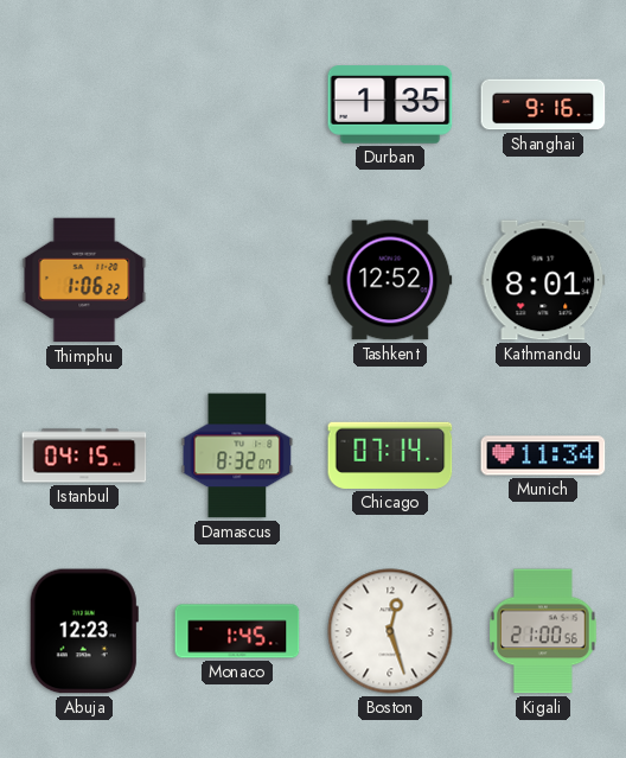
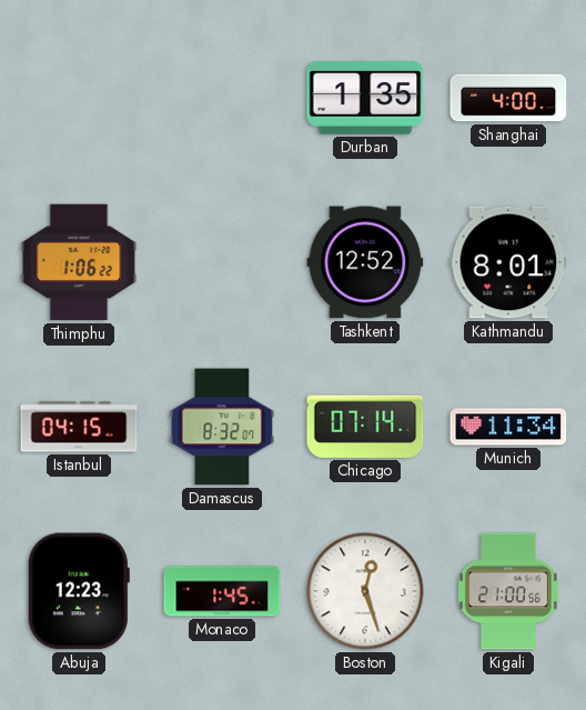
Shanghai: 9:16 -> 4:00
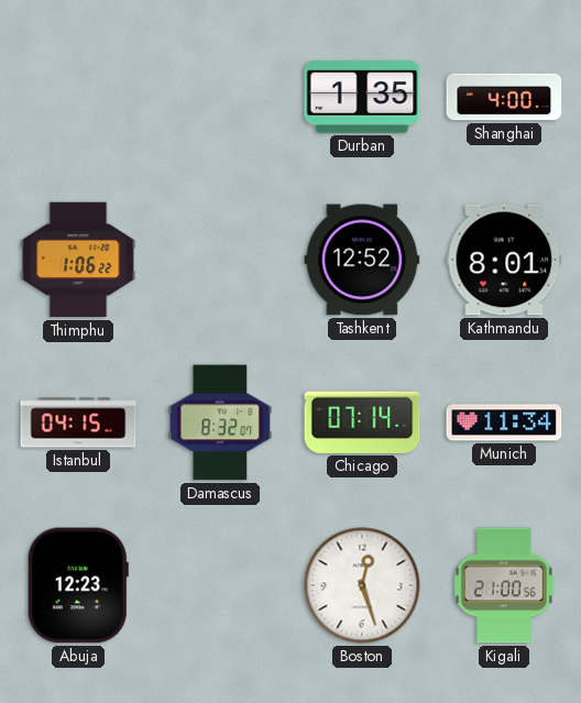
Monaco: 1:45 -> none
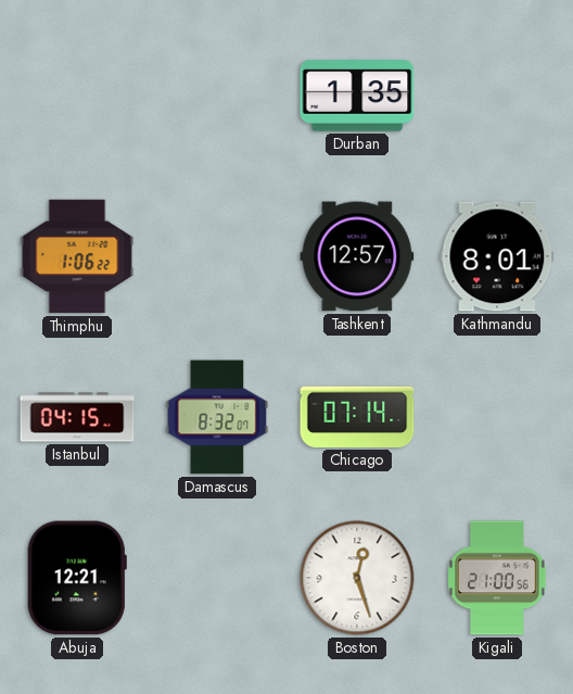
Shanghai: 4:00 -> none
Tashkent: 12:52 -> 12:57
Munich: 11:34 -> none
Abuja: 12:23 -> 12:21
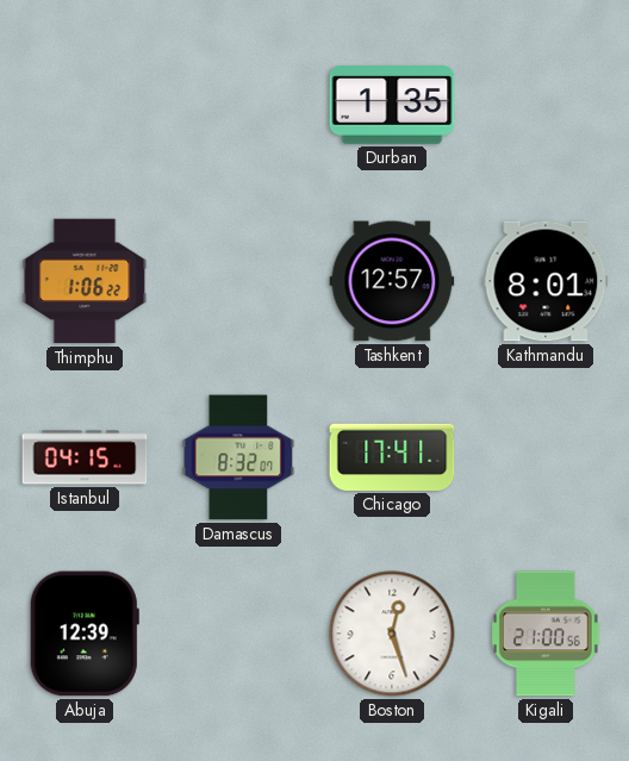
Chicago: 07:14 -> 17:41
Abuja: 12:21 -> 12:39
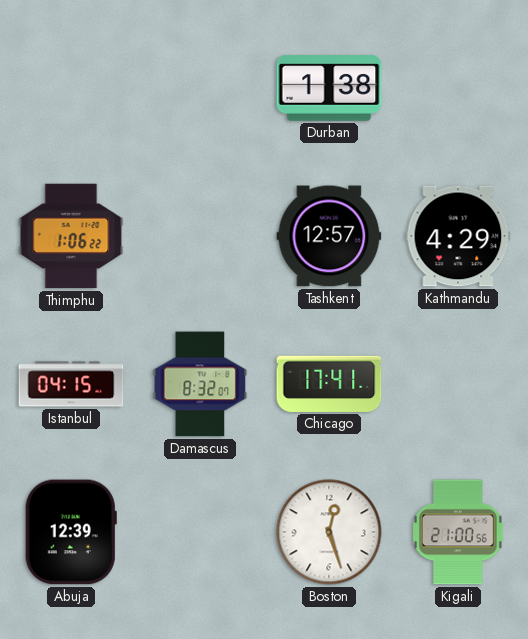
Durban: 1:35 -> 1:38
Kathmandu: 8:01 -> 4:29
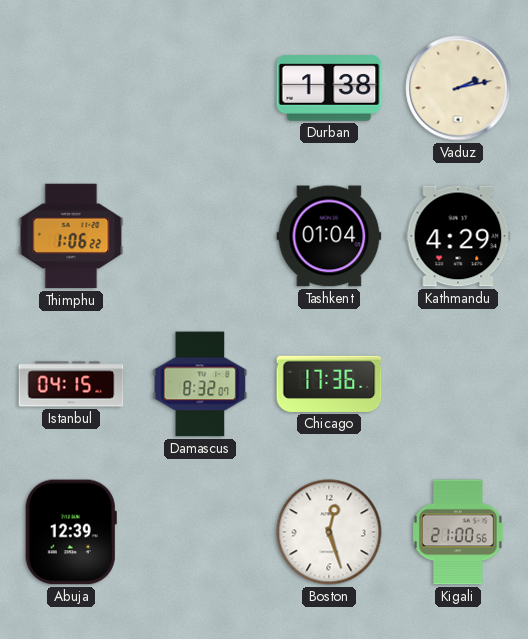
Vaduz: none -> 2:13
Tashkent: 12:57 -> 01:04
Chicago: 17:41 -> 17:36
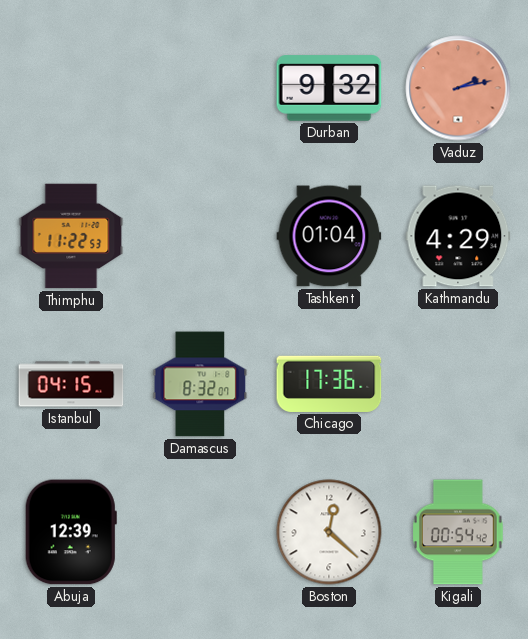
Durban: 1:38 -> 9:32
Vaduz dial: cream -> salmon
Thimphu: 1:06 -> 11:22
Boston: 12:27 -> 12:22
Kigali: 21:00 -> 00:54
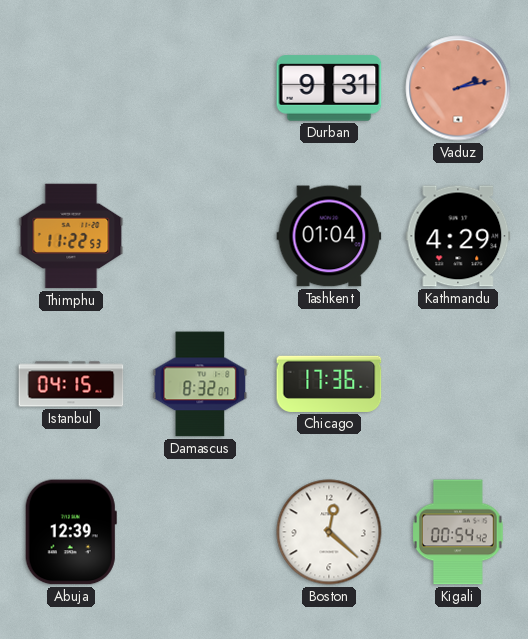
Durban: 9:32 -> 9:31
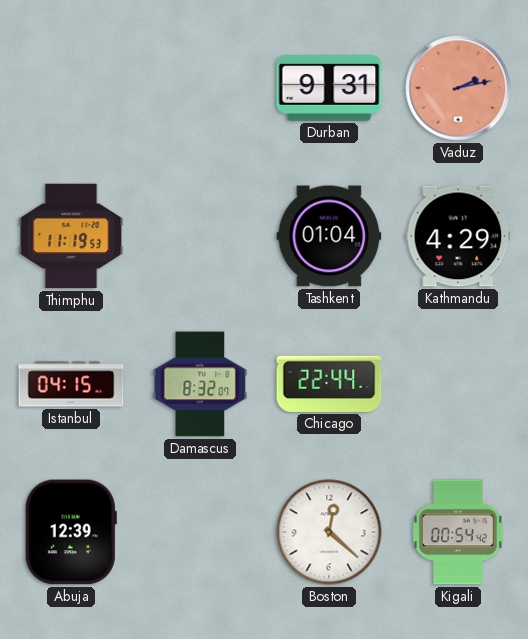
Thimphu: 11:22 -> 11:19
Chicago: 17:36 -> 22:44
